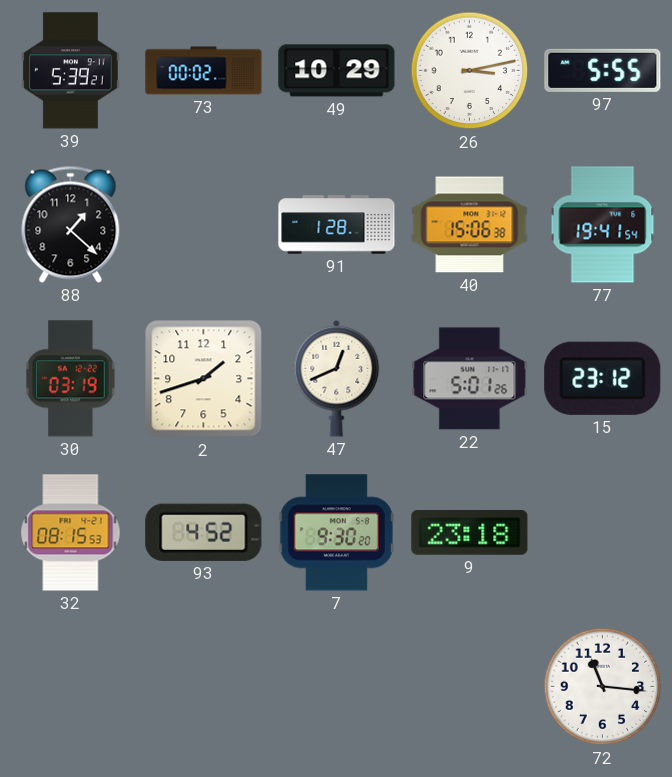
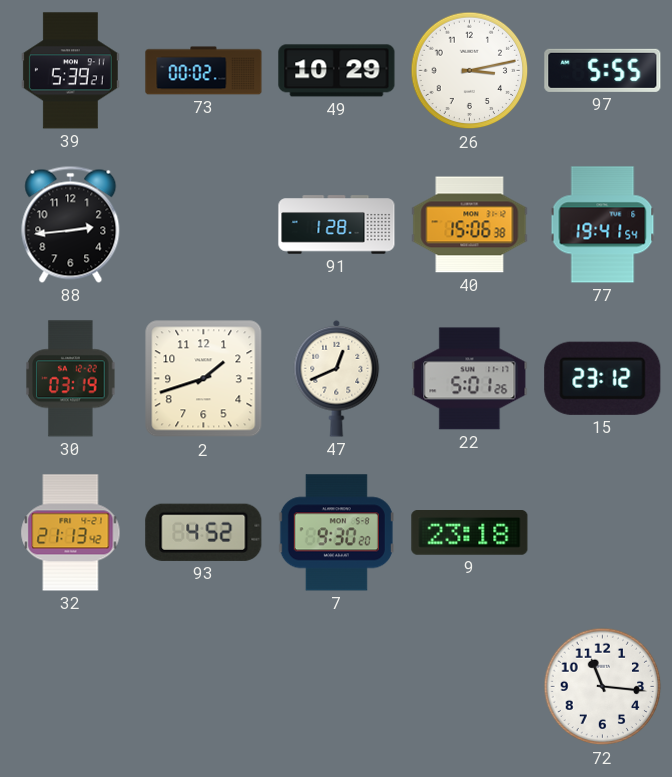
88: 1:22 -> 2:44
32: 08:15 -> 21:13
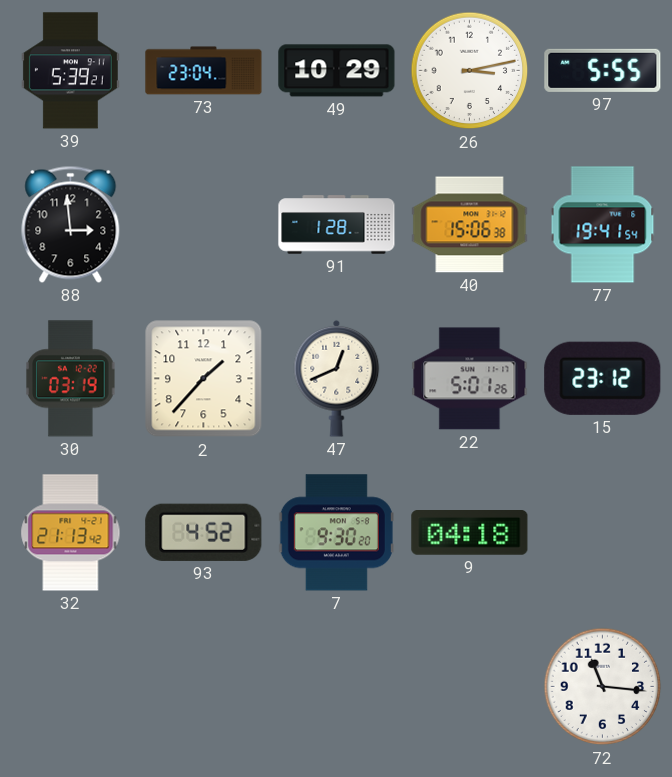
73: 00:02 -> 23:04
88: 2:44 -> 2:59
2: 1:42 -> 1:37
9: 23:18 -> 04:18
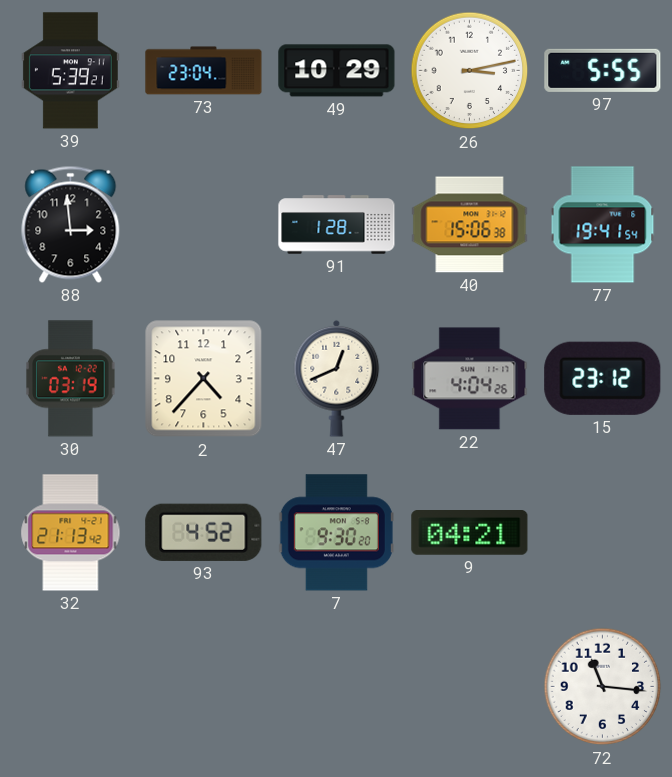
2: 1:37 -> 4:37
22: 5:01 -> 4:04
9: 04:18 -> 04:21
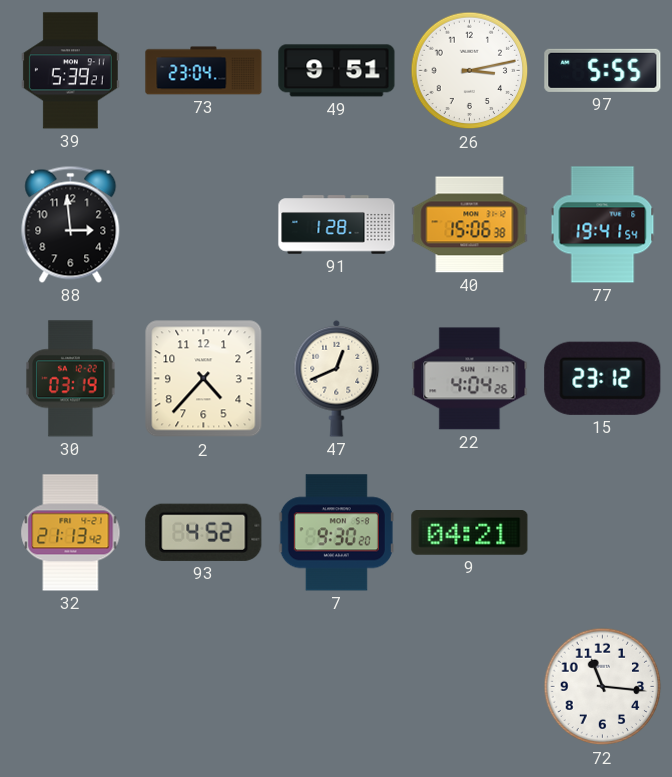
49: 10:29 -> 9:51
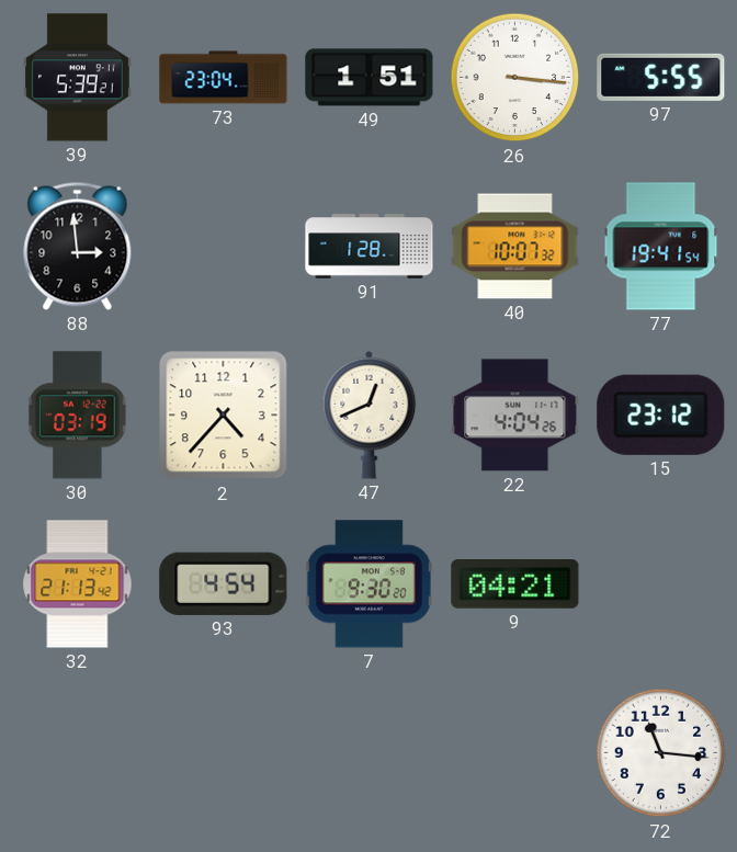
49: 9:51 -> 1:51
26: 3:13 -> 3:16
40: 15:06 -> 10:07
93: 4:52 -> 4:54
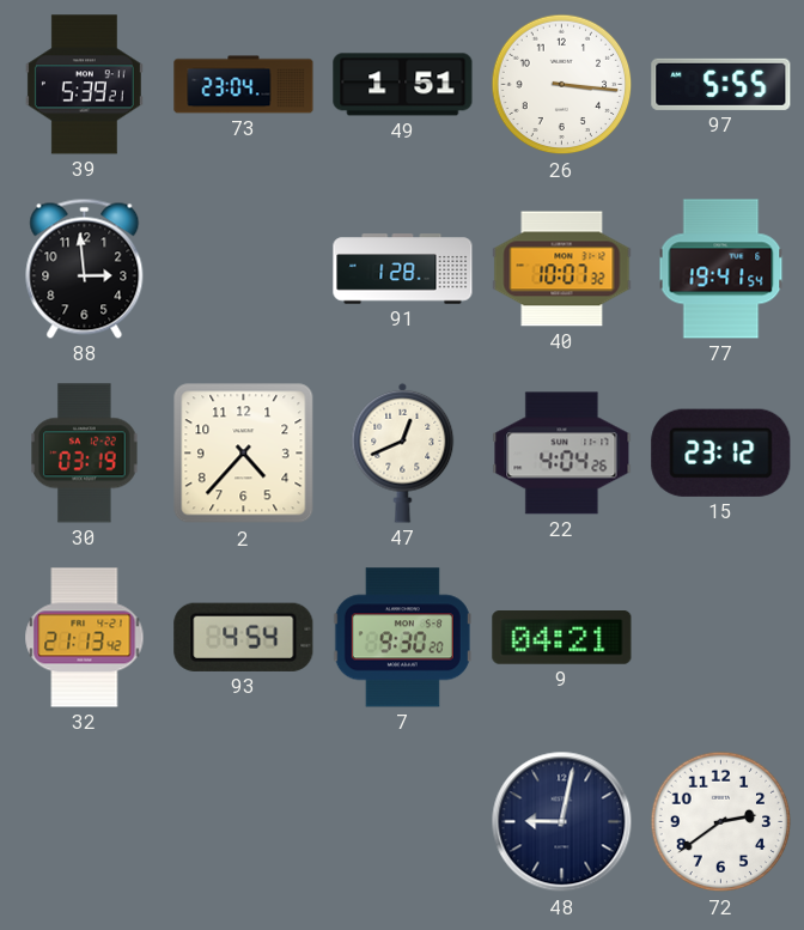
48: none -> 9:02
72: 11:16 -> 2:39
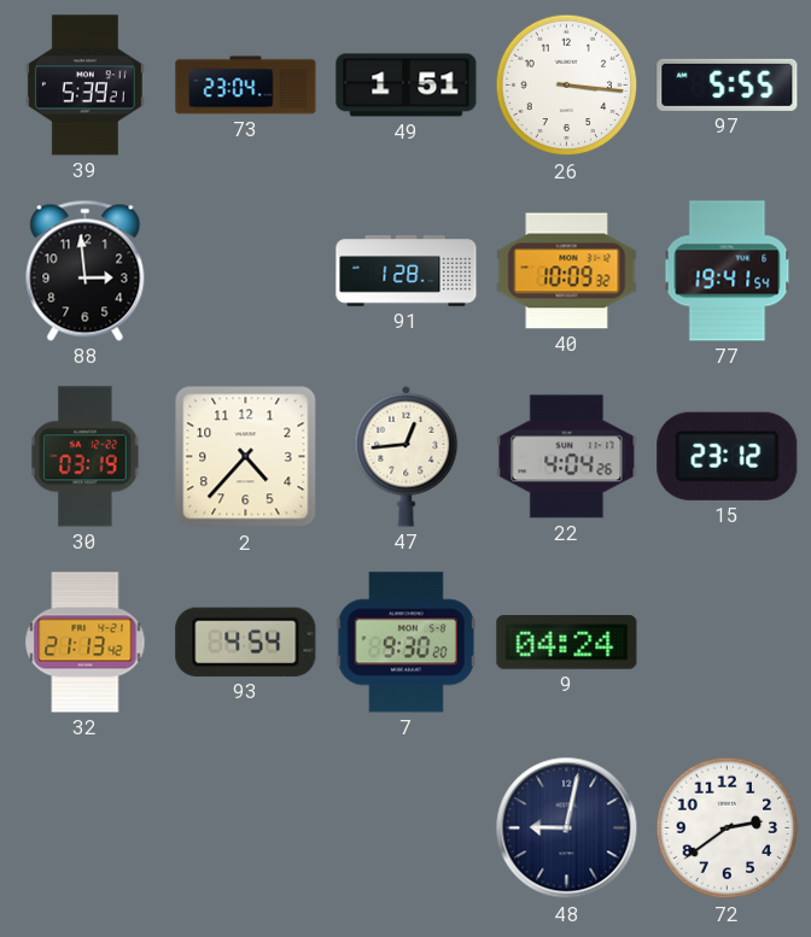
40: 10:07 -> 10:09
47: 12:41 -> 12:44
9: 04:21 -> 04:24
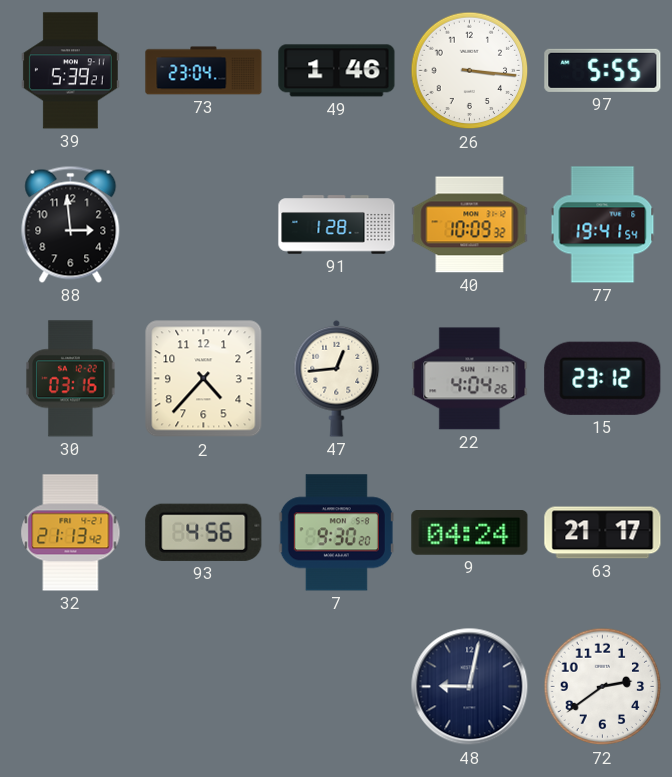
49: 1:51 -> 1:46
30: 03:19 -> 03:16
93: 4:54 -> 4:56
63: none -> 21:17
